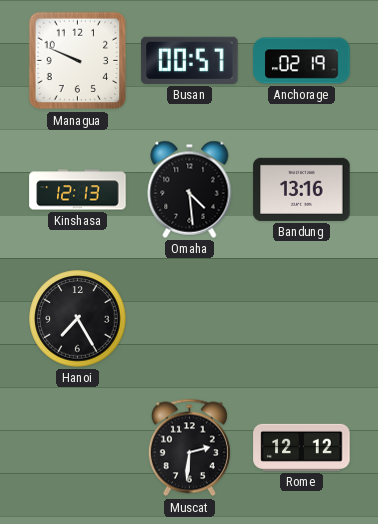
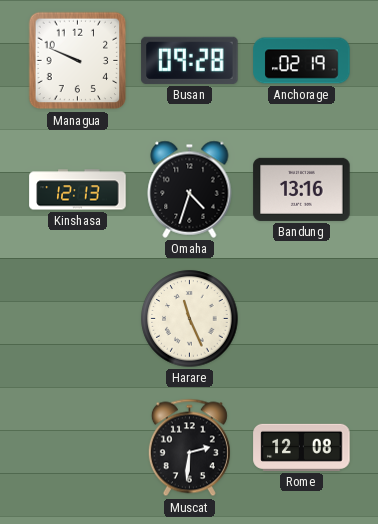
Busan: 00:57 -> 09:28
Omaha: 4:29 -> 4:33
Hanoi: 7:25 -> none
Harare: none -> 11:26
Rome: 12:12 -> 12:08
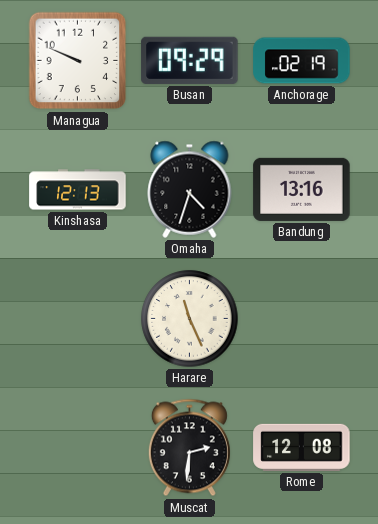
Busan: 09:28 -> 09:29
